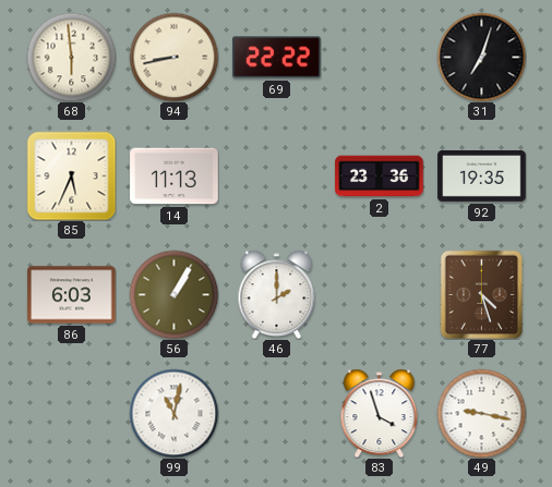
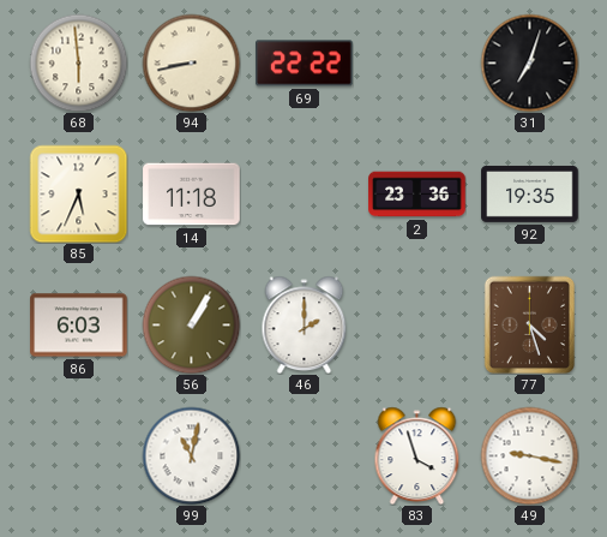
14: 11:13 -> 11:18
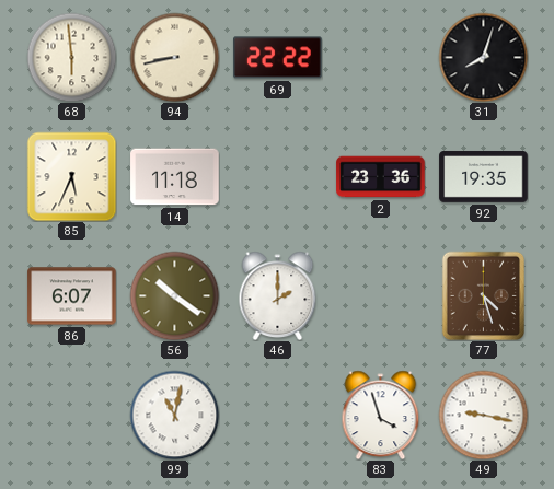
31: 7:03 -> 8:03
86: 6:03 -> 6:07
56: 1:05 -> 10:21
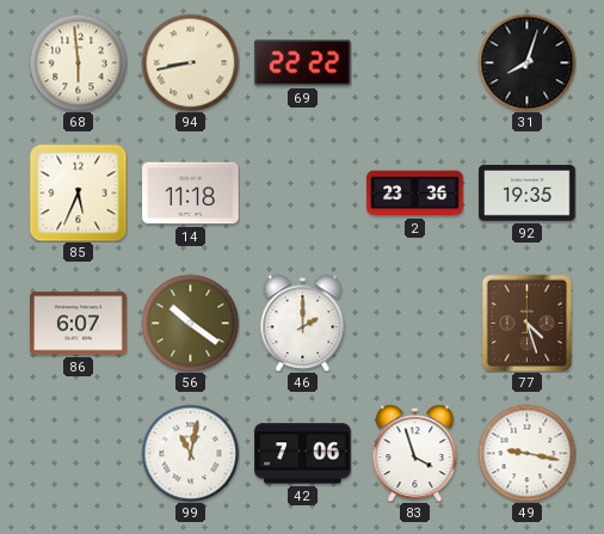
42: none -> 7:06
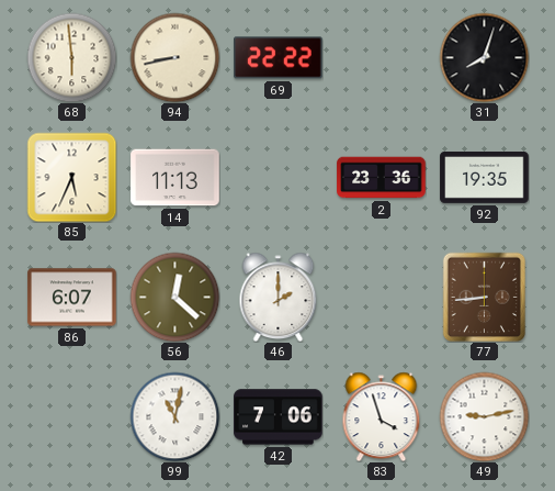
14: 11:18 -> 11:13
56: 10:21 -> 12:22
77: 4:27 -> 8:44
49: 9:17 -> 9:13
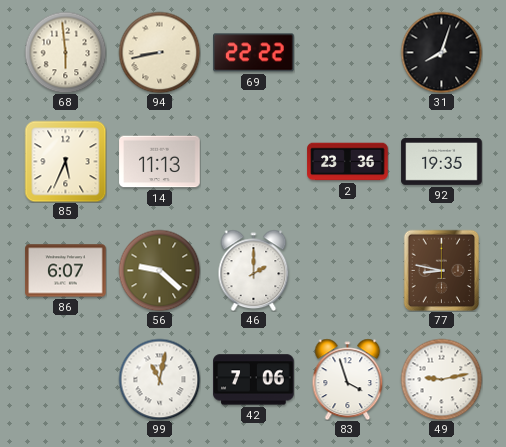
56: 12:22 -> 9:22
77: 8:44 -> 8:47
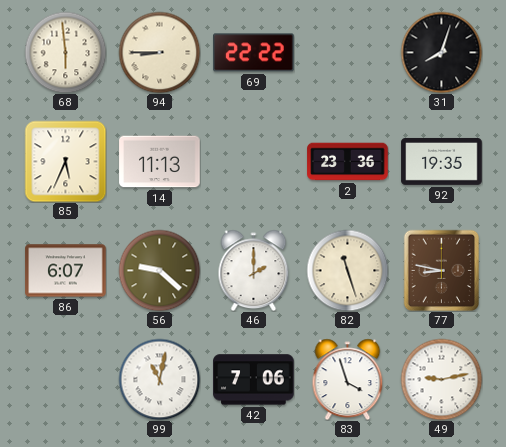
94: 8:43 -> 8:45
82: none -> 11:27
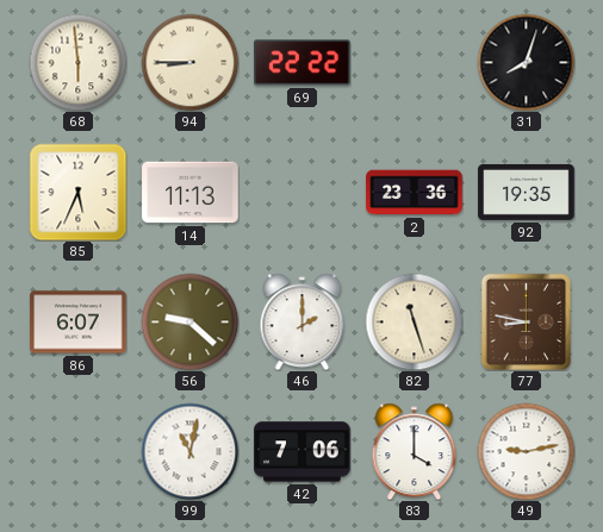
83: 3:57 -> 4:00
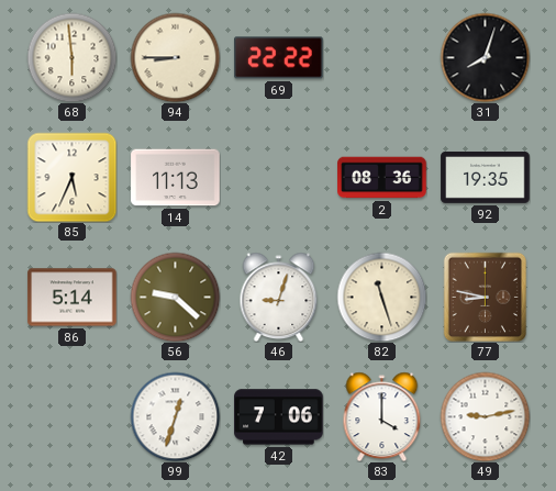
2: 23:36 -> 08:36
86: 6:07 -> 5:14
46: 2:00 -> 9:03
99: 11:02 -> 12:33
